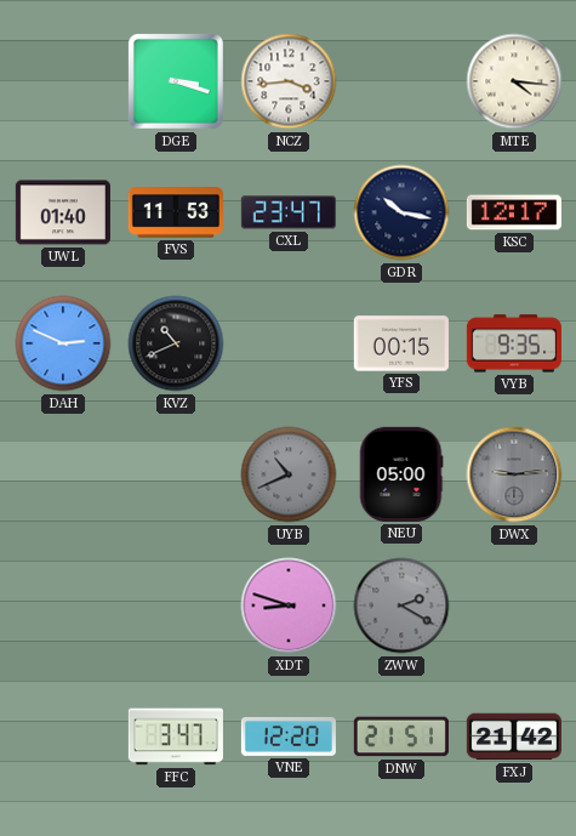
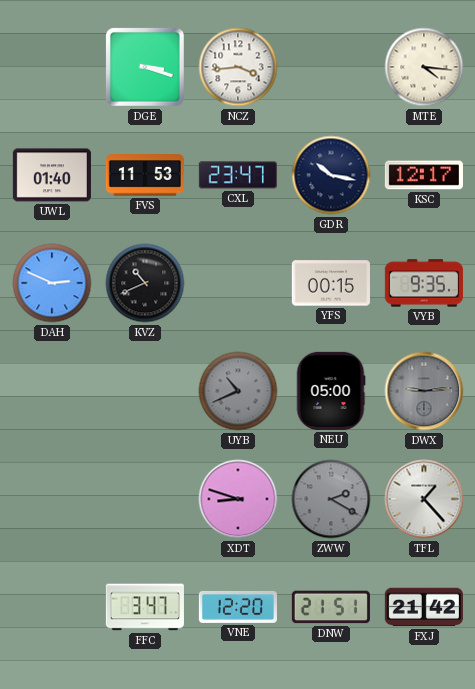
TFL: none -> 1:23
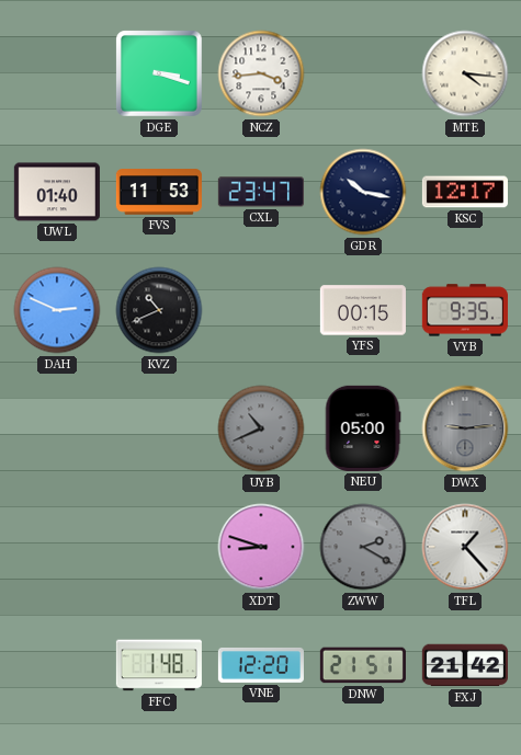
FFC: 3:47 -> 1:48
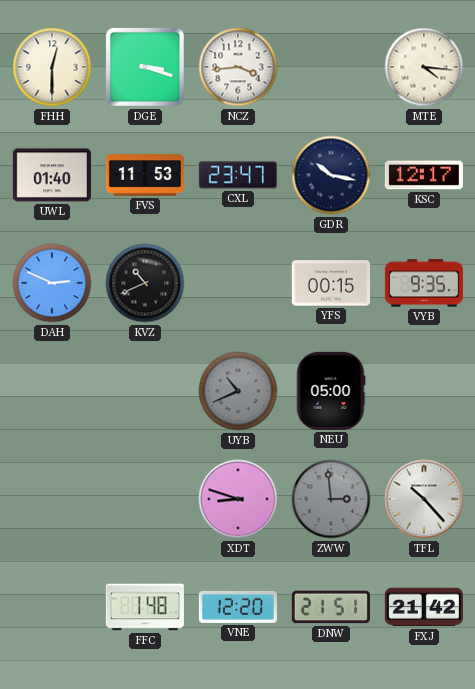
FHH: none -> 12:30
DWX: 9:14 -> none
ZWW: 2:20 -> 2:59
TFL: 1:23 -> 10:23
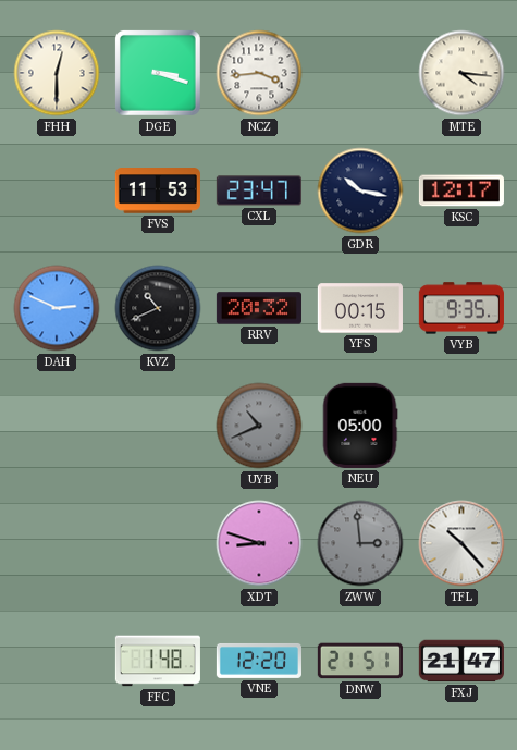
UWL: 01:40 -> none
RRV: none -> 20:32
FXJ: 21:42 -> 21:47
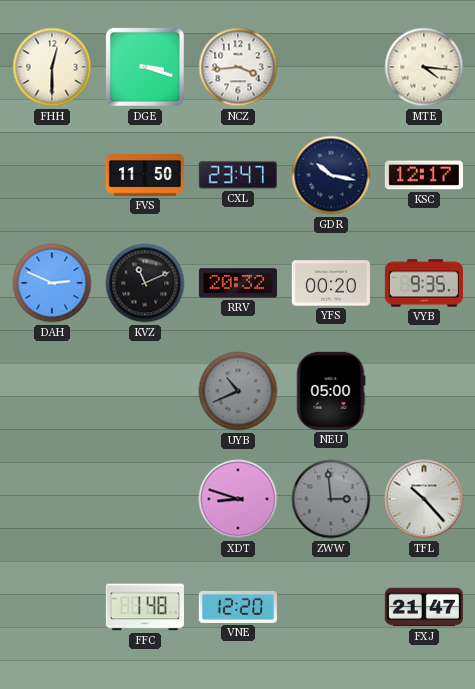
FVS: 11:53 -> 11:50
KVZ: 10:41 -> 11:11
YFS: 00:15 -> 00:20
DNW: 21:51 -> none
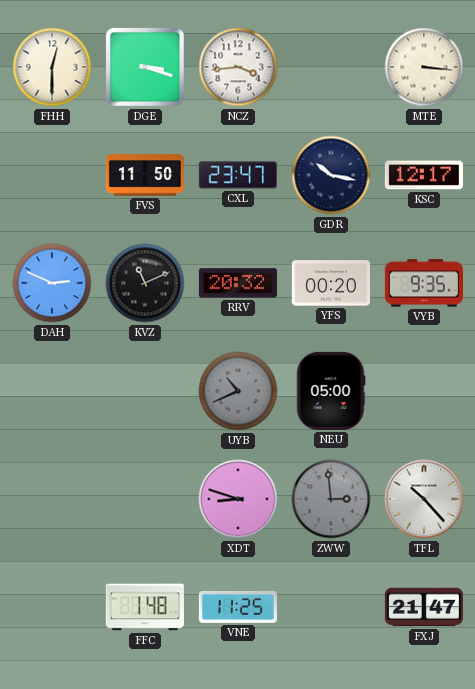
MTE: 4:16 -> 3:16
VNE: 12:20 -> 11:25
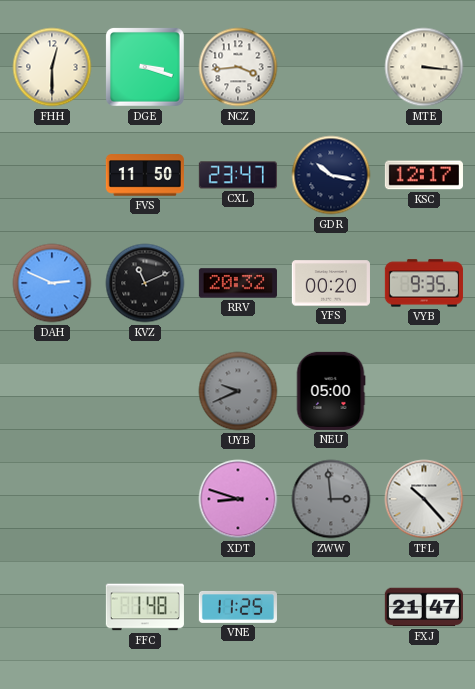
UYB: 10:41 -> 9:41
